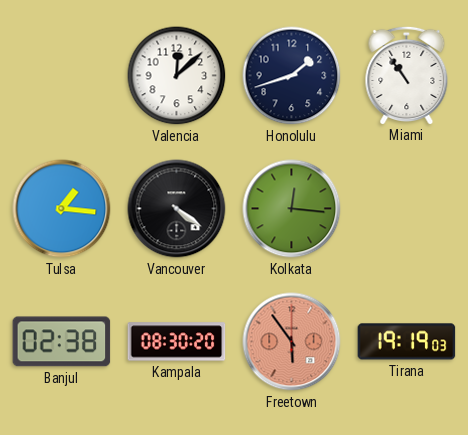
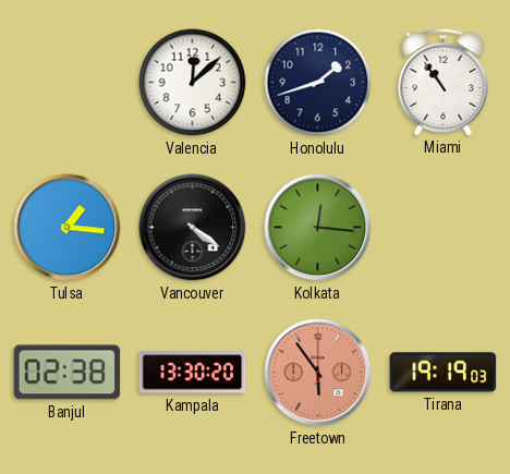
Kampala: 08:30 -> 13:30
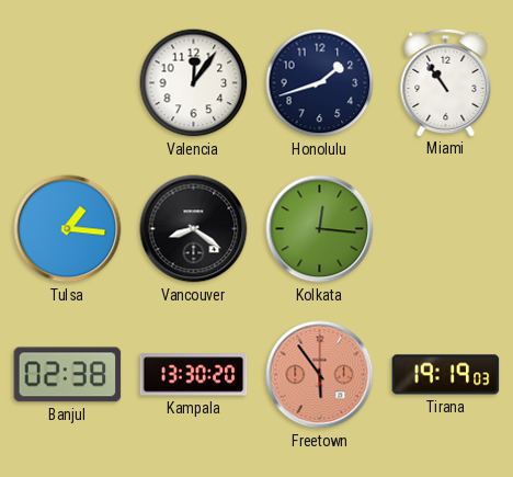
Valencia: 12:08 -> 12:06
Vancouver: 4:21 -> 8:21
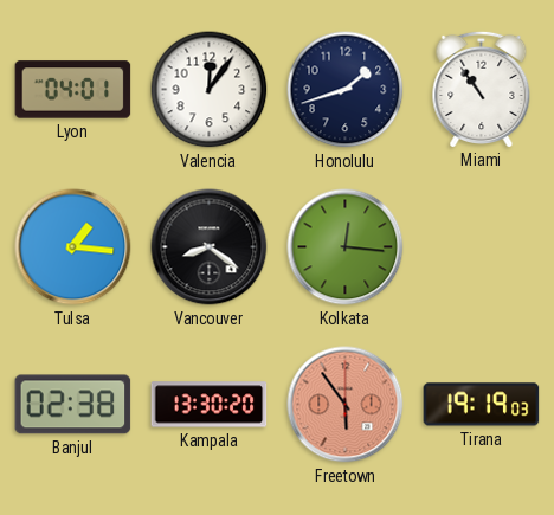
Lyon: none -> 04:01
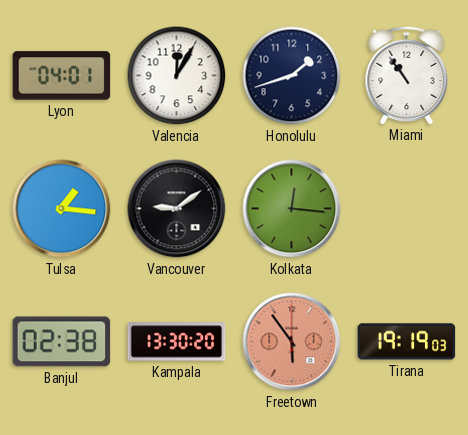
Valencia: 12:06 -> 12:05
Vancouver: 8:21 -> 9:09
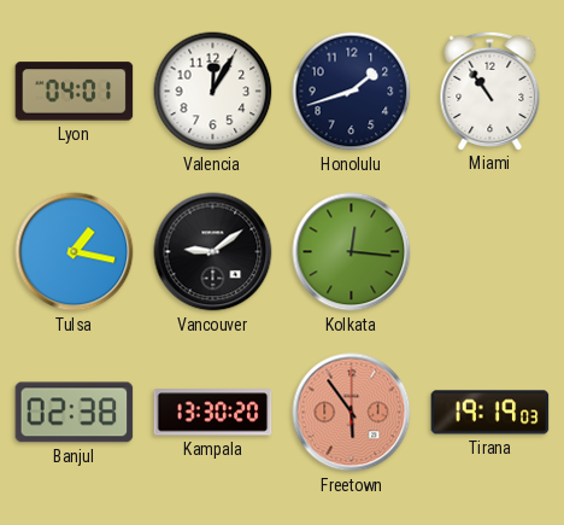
Tulsa: 1:16 -> 1:17
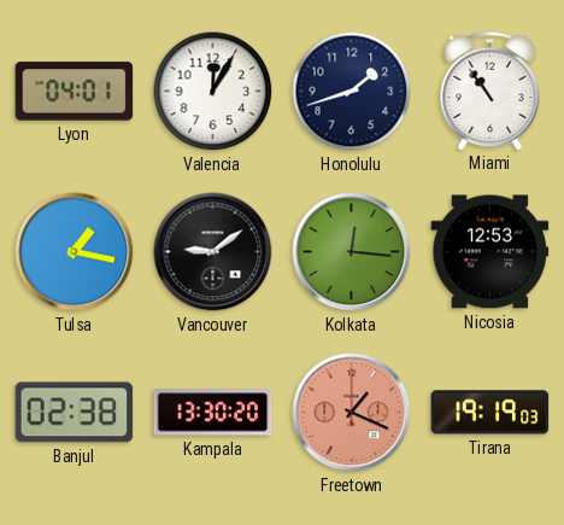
Nicosia: none -> 12:53
Freetown: 5:54 -> 1:19
